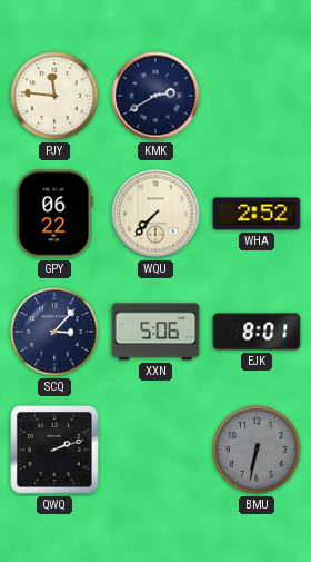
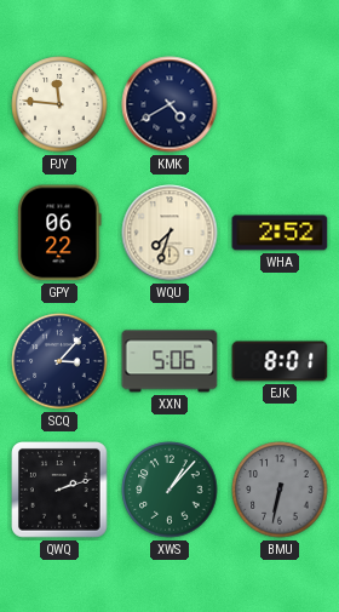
KMK: 2:40 -> 4:40
WQU: 7:37 -> 7:33
XWS: none -> 1:07
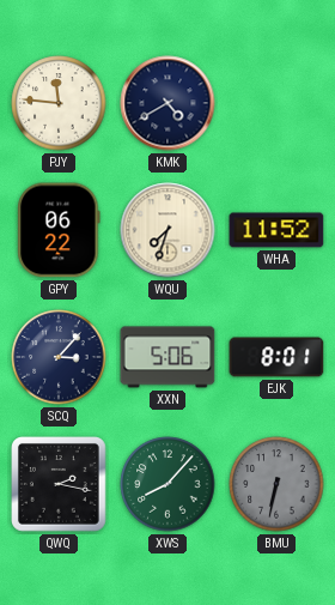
WHA: 2:52 -> 11:52
QWQ: 2:12 -> 2:17
XWS: 1:07 -> 8:07
